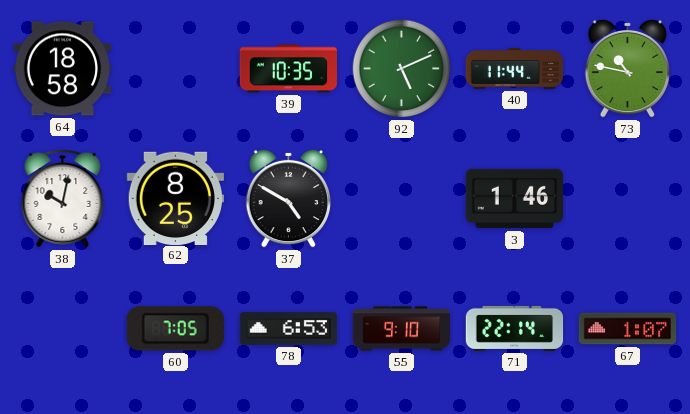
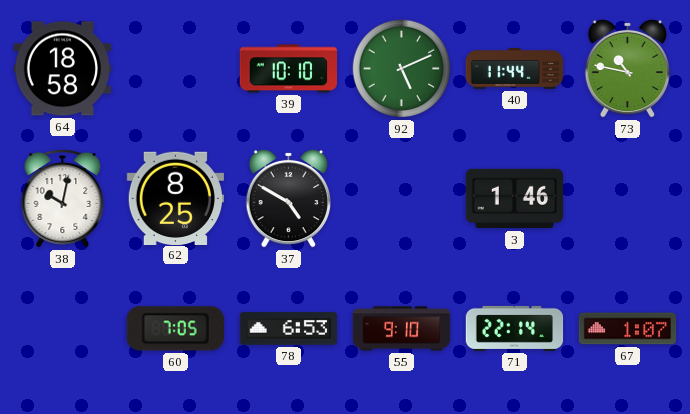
39: 10:35 -> 10:10
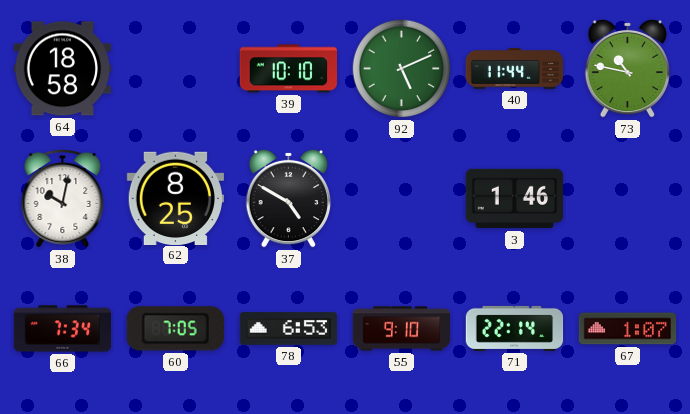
66: none -> 7:34
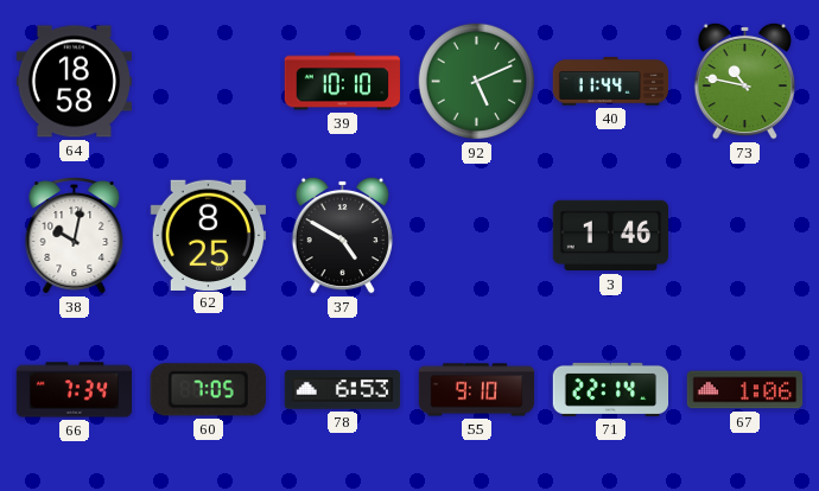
67: 1:07 -> 1:06
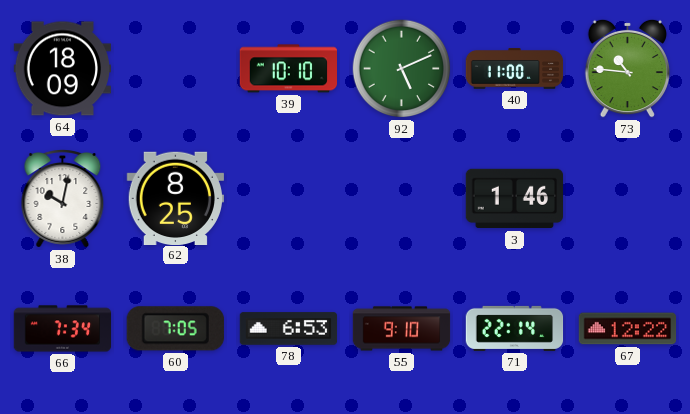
64: 18:58 -> 18:09
40: 11:44 -> 11:00
73: 10:47 -> 10:46
37: 4:50 -> none
67: 1:06 -> 12:22
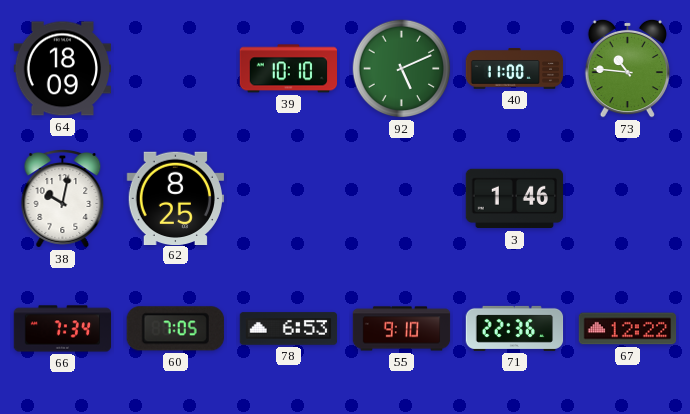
71: 22:14 -> 22:36
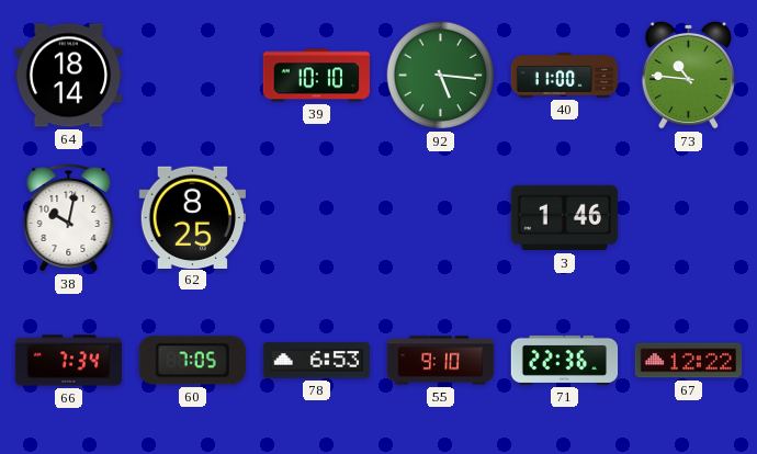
64: 18:09 -> 18:14
92: 5:11 -> 5:16
